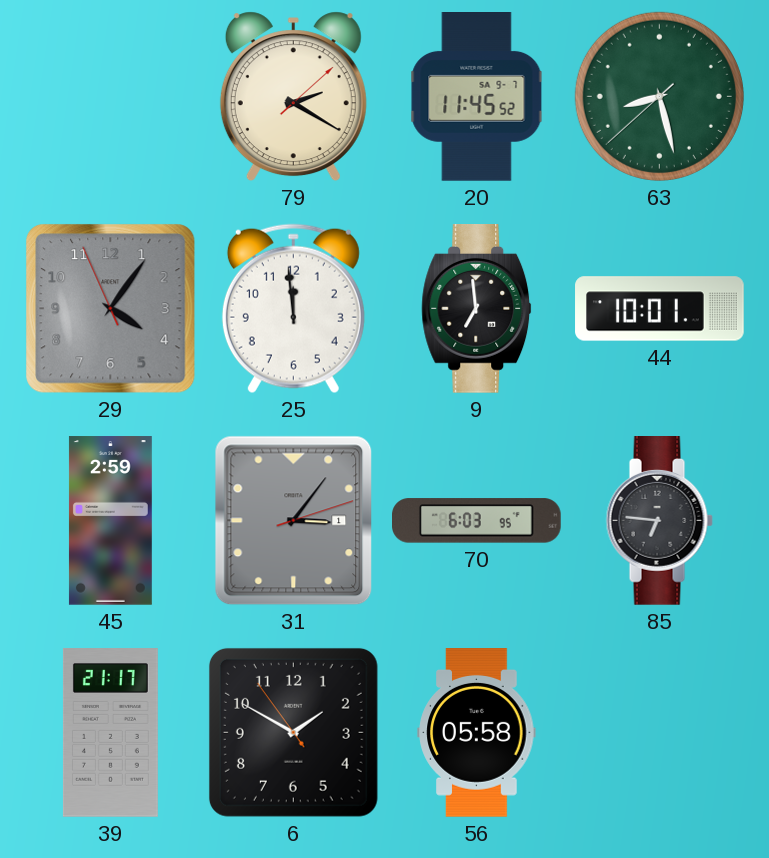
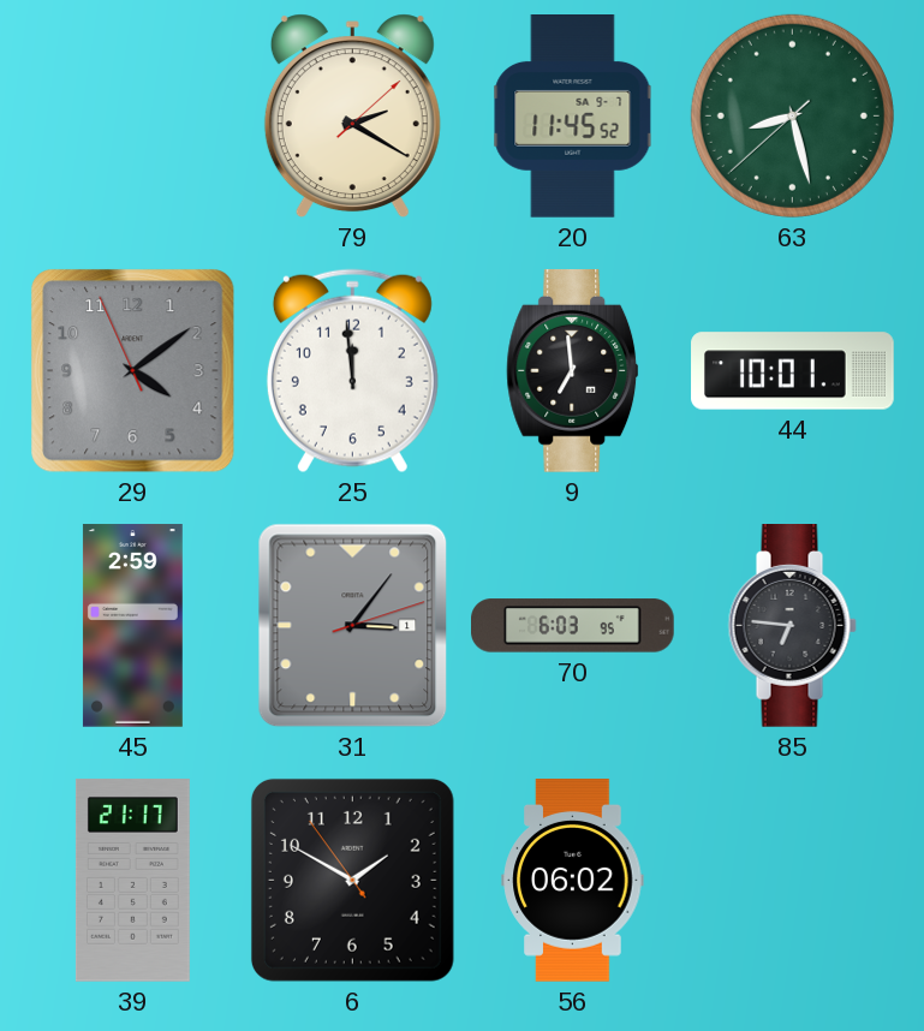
29: 4:05 -> 4:08
56: 05:58 -> 06:02
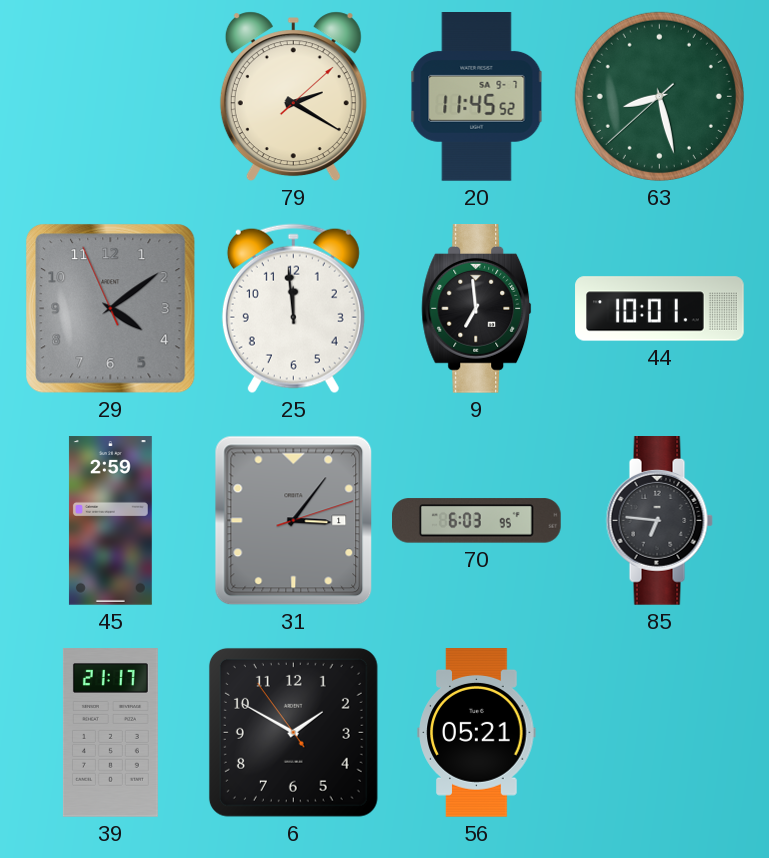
56: 06:02 -> 05:21
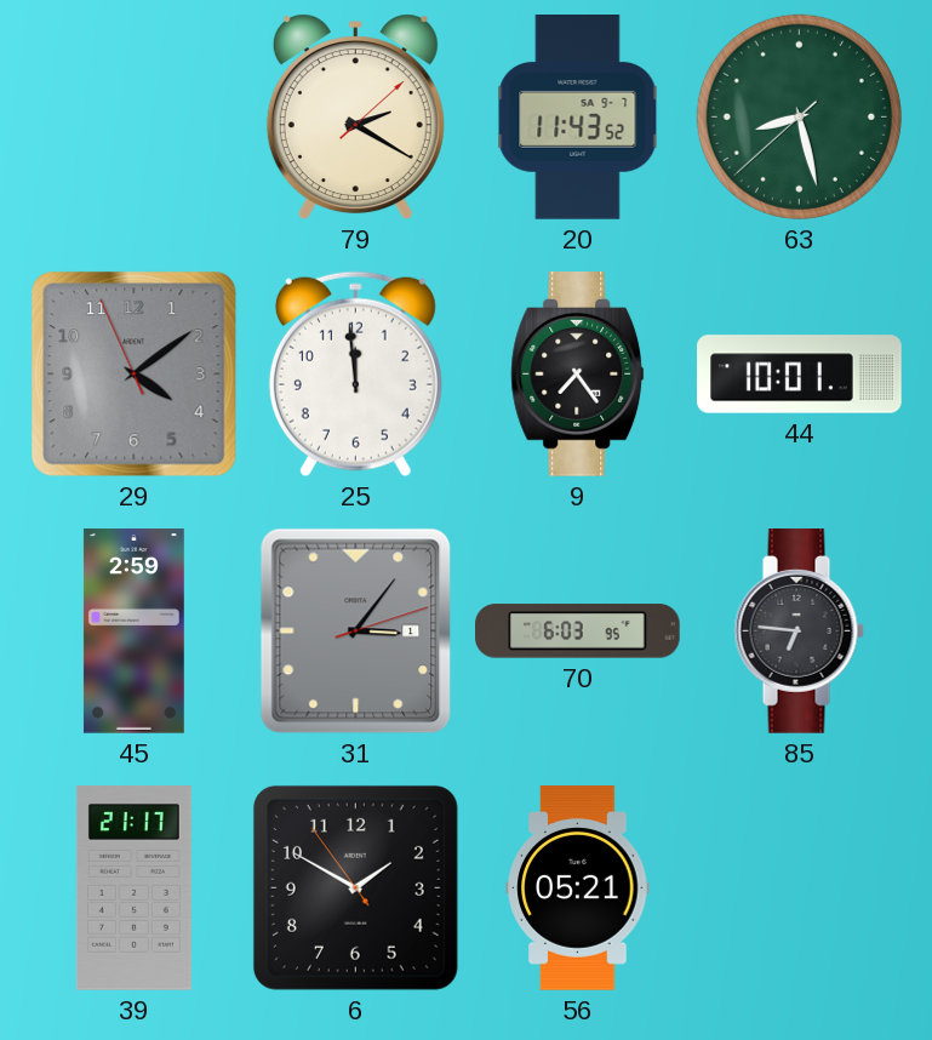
20: 11:45 -> 11:43
9: 6:59 -> 7:24
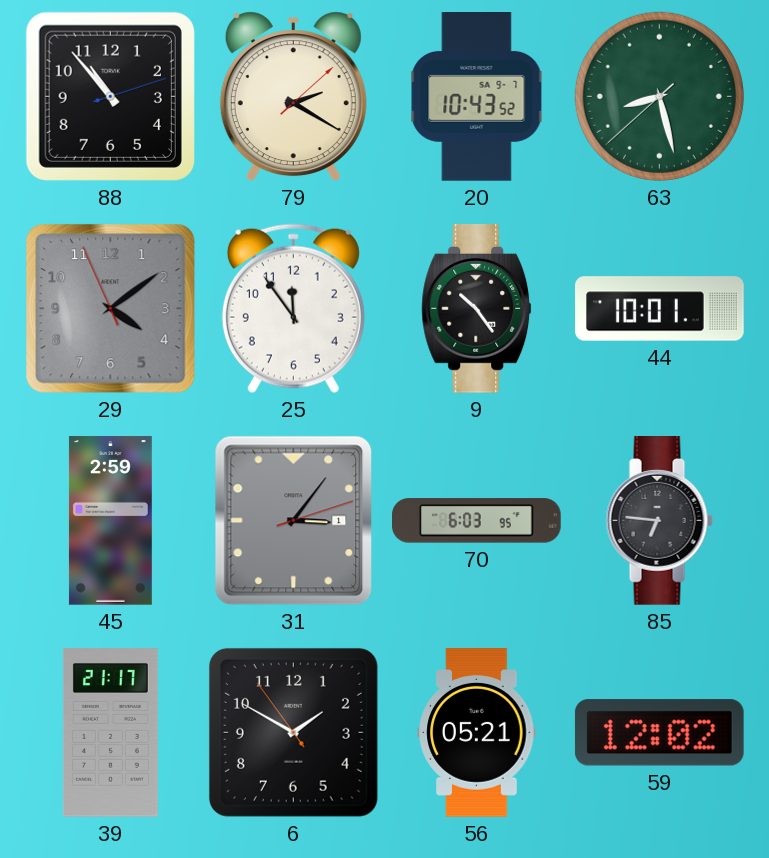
88: none -> 10:53
20: 11:43 -> 10:43
25: 11:59 -> 11:54
9: 7:24 -> 10:24
59: none -> 12:02
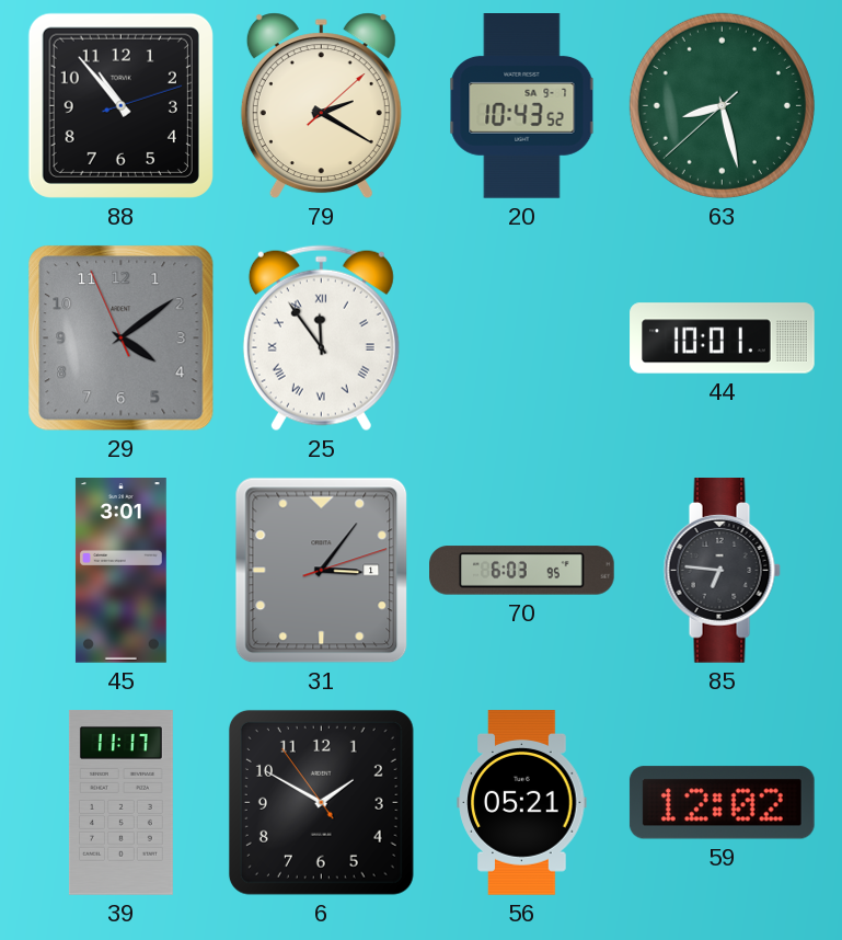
25 numerals: Arabic -> Roman
9: 10:24 -> none
45: 2:59 -> 3:01
39: 21:17 -> 11:17
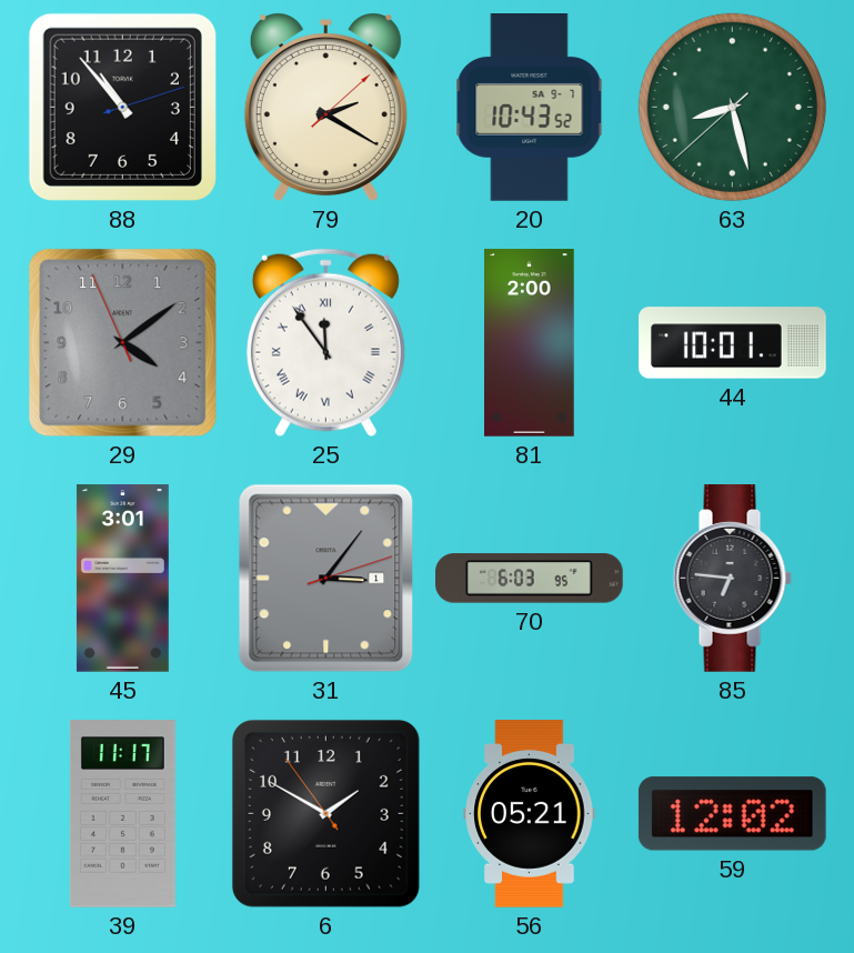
81: none -> 2:00
